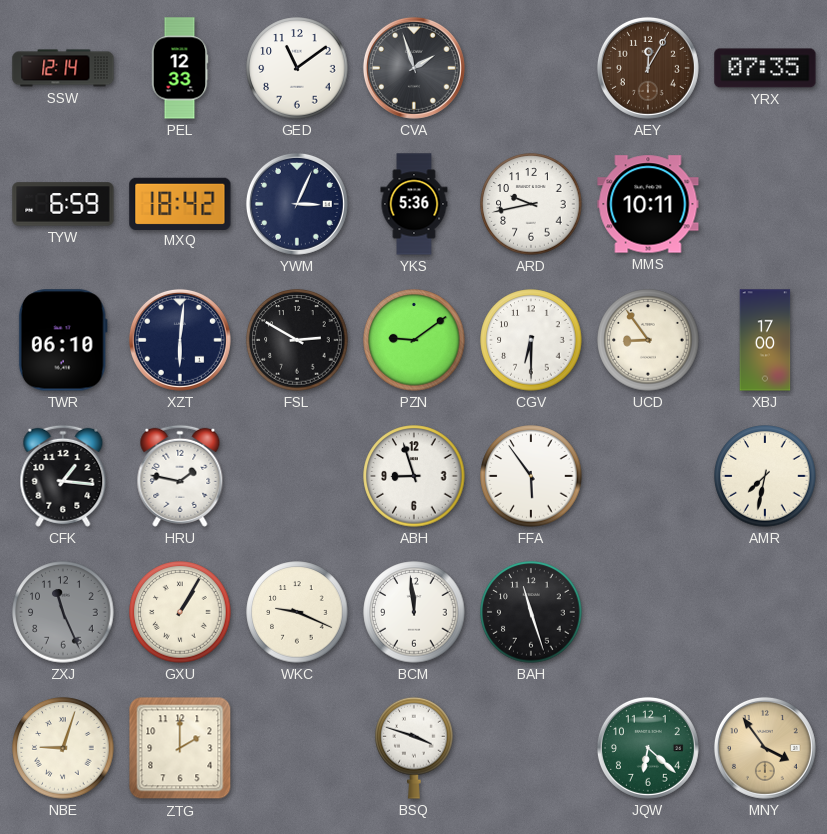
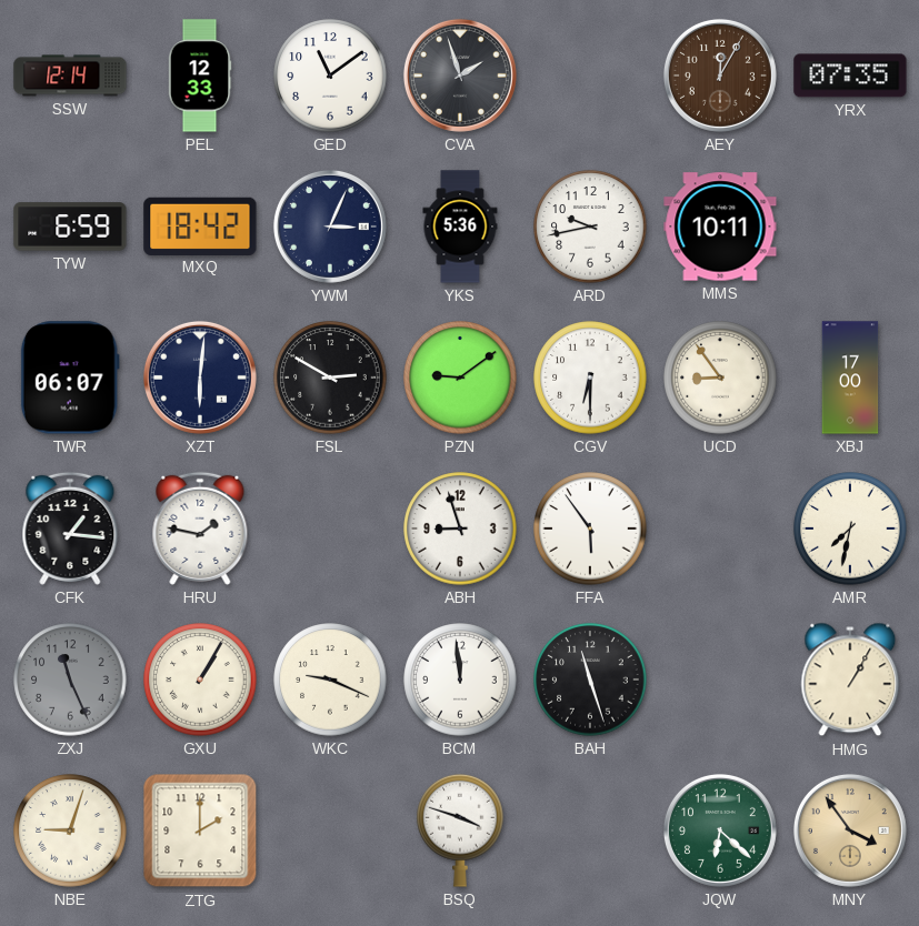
TWR: 06:10 -> 06:07
HMG: none -> 1:05
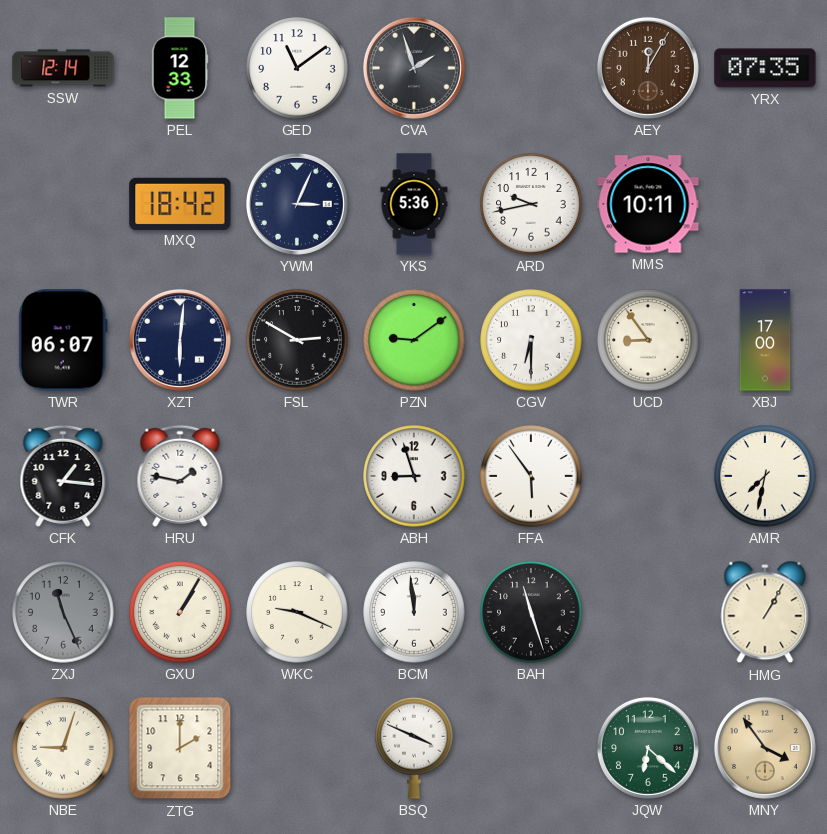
TYW: 6:59 -> none
BSQ: 3:48 -> 3:49
